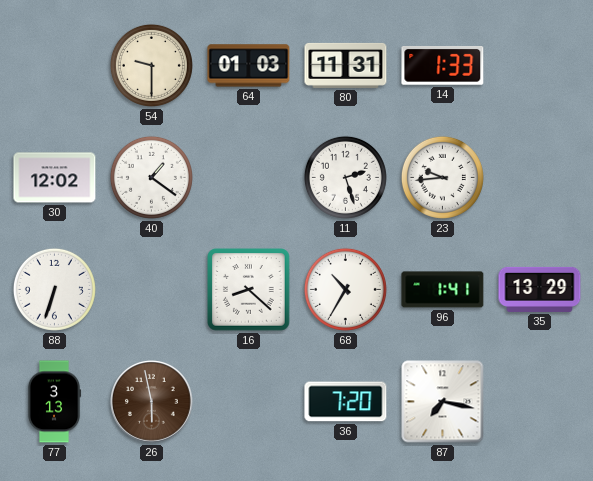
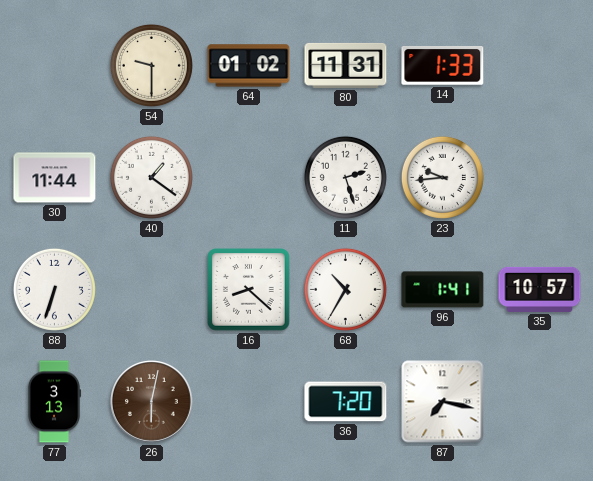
64: 01:03 -> 01:02
30: 12:02 -> 11:44
35: 13:29 -> 10:57
26: 5:58 -> 6:02
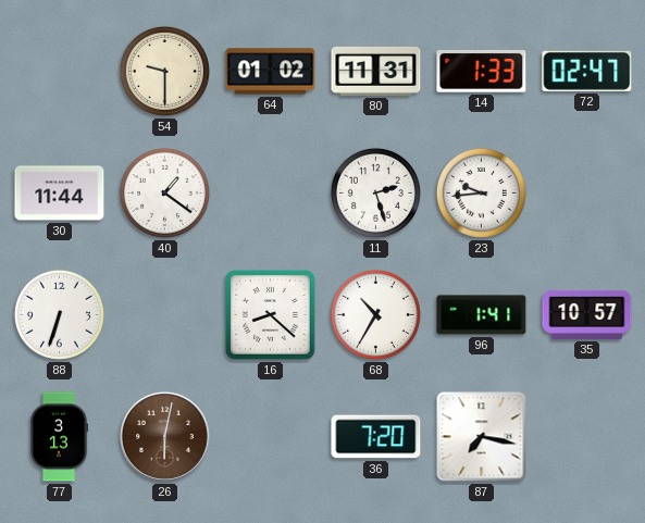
72: none -> 02:47
